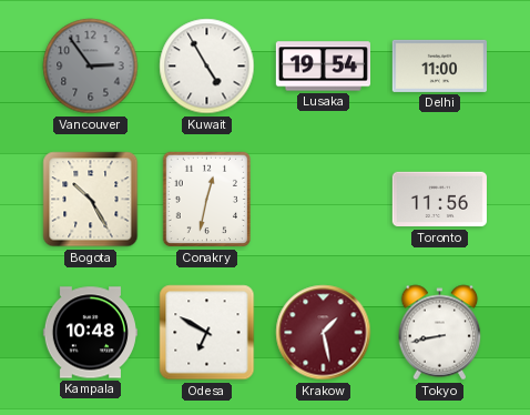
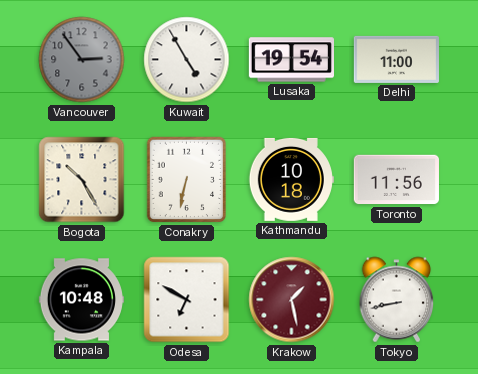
Conakry: 12:32 -> 6:32
Kathmandu: none -> 10:18
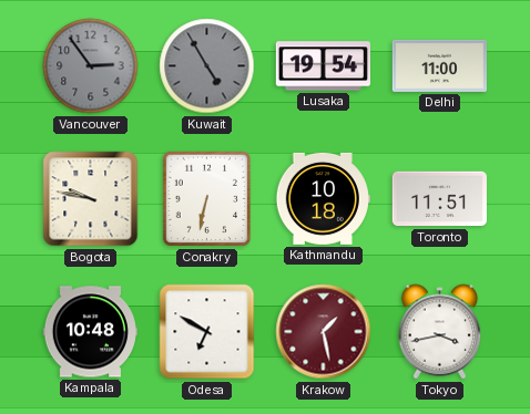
Kuwait dial: white -> grey
Bogota: 10:25 -> 9:47
Toronto: 11:56 -> 11:51
Tokyo: 8:43 -> 3:43
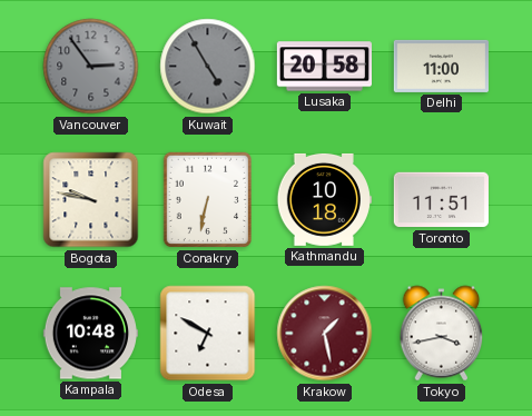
Lusaka: 19:54 -> 20:58
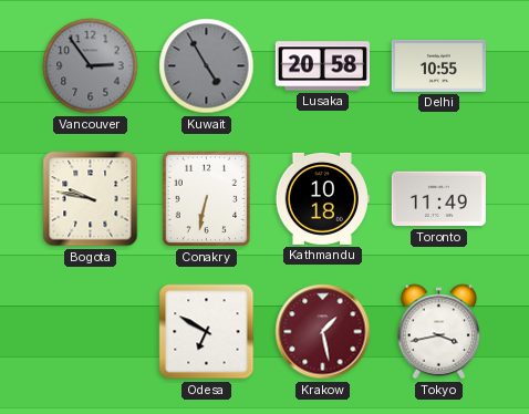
Delhi: 11:00 -> 10:55
Toronto: 11:51 -> 11:49
Kampala: 10:48 -> none
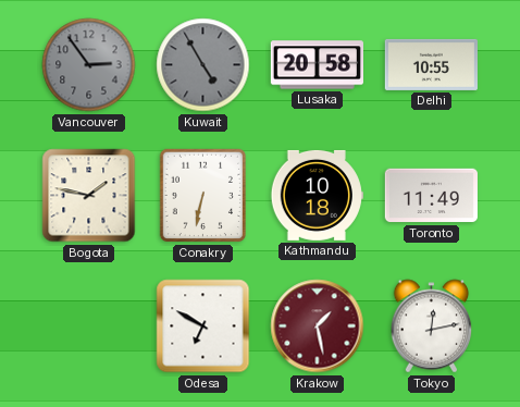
Bogota: 9:47 -> 1:47
Tokyo: 3:43 -> 12:13
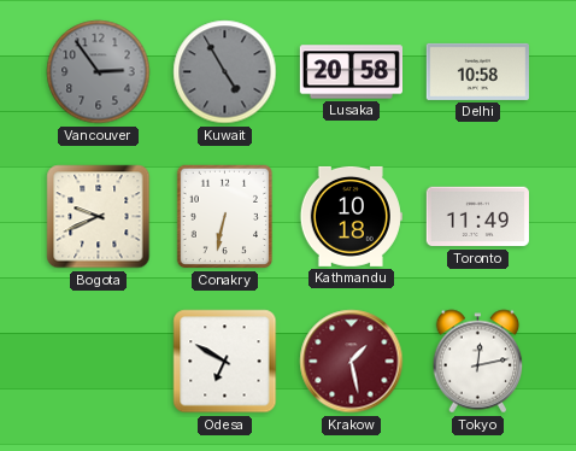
Delhi: 10:55 -> 10:58
Bogota: 1:47 -> 9:41
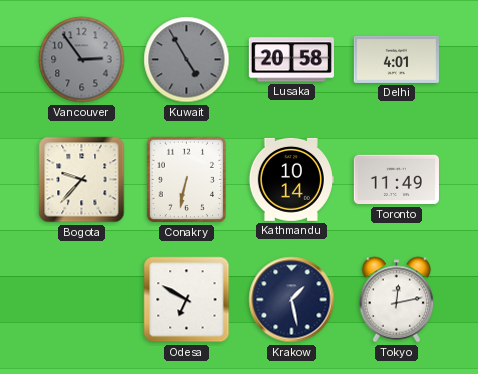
Delhi: 10:58 -> 4:01
Bogota: 9:41 -> 9:37
Kathmandu: 10:18 -> 10:14
Krakow dial: burgundy -> navy
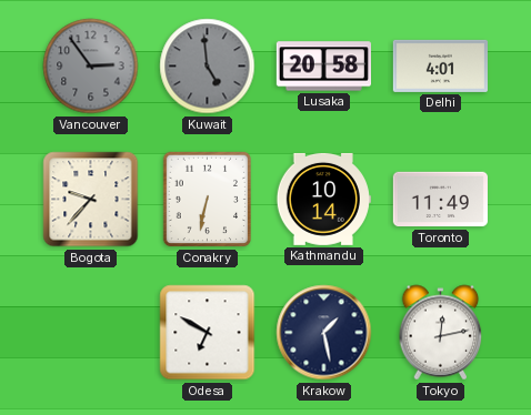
Kuwait: 4:55 -> 4:59
